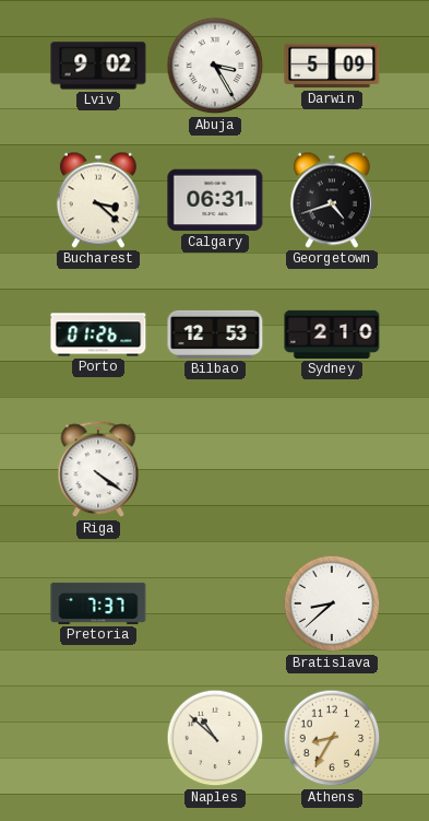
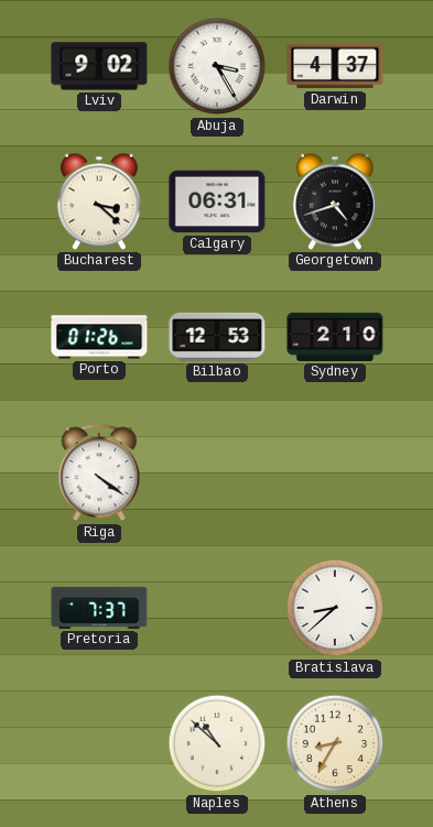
Darwin: 5:09 -> 4:37
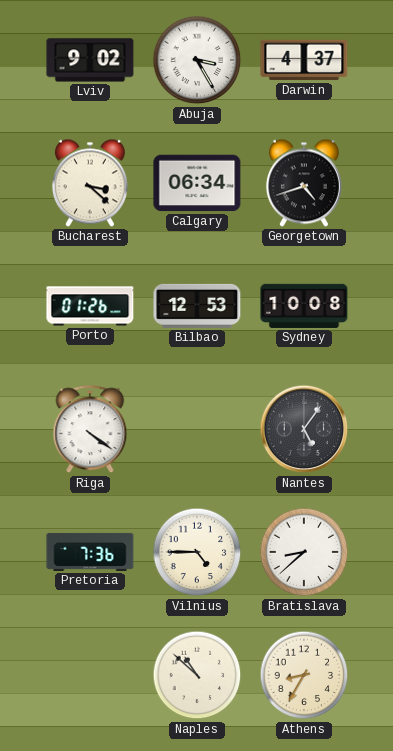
Calgary: 06:31 -> 06:34
Sydney: 2:10 -> 10:08
Nantes: none -> 5:06
Pretoria: 7:37 -> 7:36
Vilnius: none -> 4:45
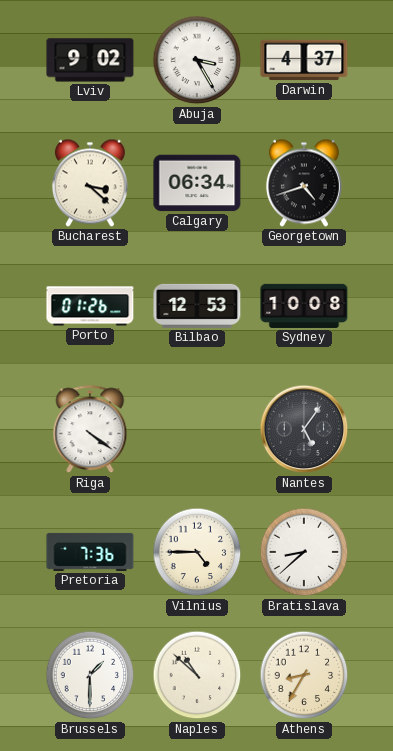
Brussels: none -> 1:30
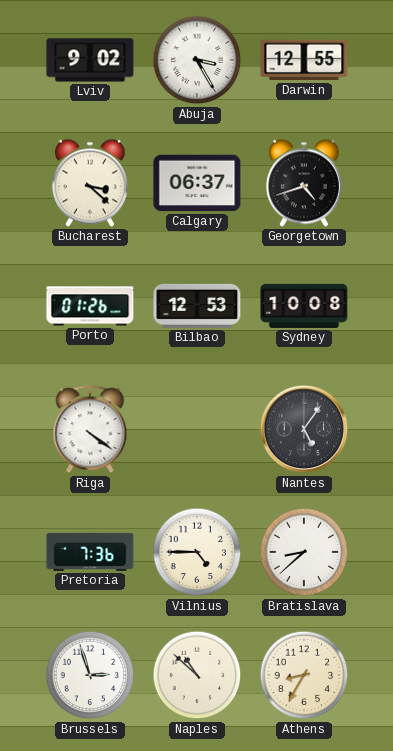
Darwin: 4:37 -> 12:55
Calgary: 06:34 -> 06:37
Brussels: 1:30 -> 2:57
